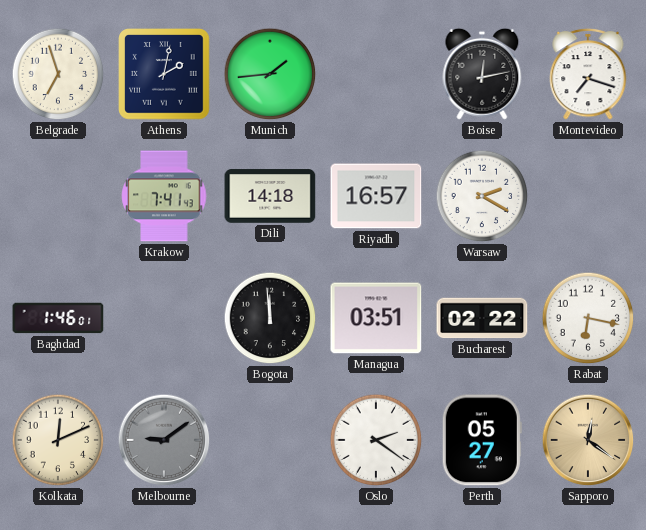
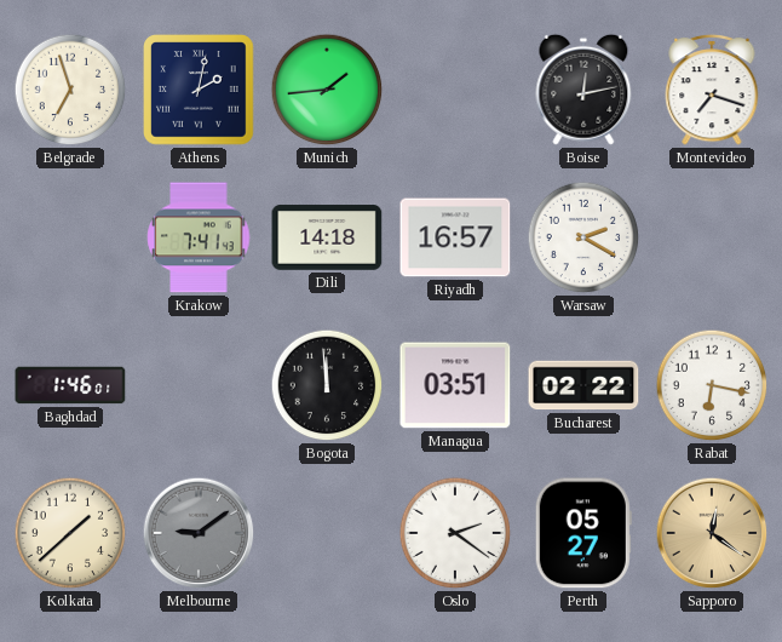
Kolkata: 12:11 -> 1:38
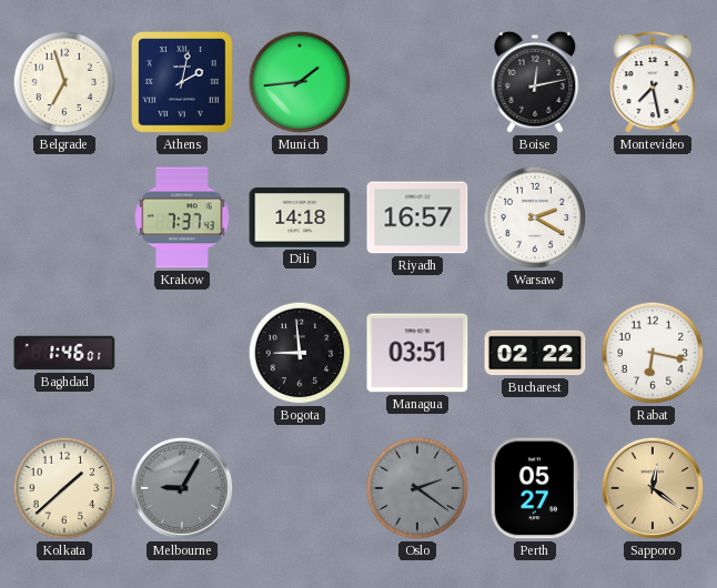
Montevideo: 7:18 -> 7:28
Krakow: 7:41 -> 7:37
Bogota: 11:59 -> 8:59
Melbourne: 9:09 -> 9:05
Oslo dial: white -> grey
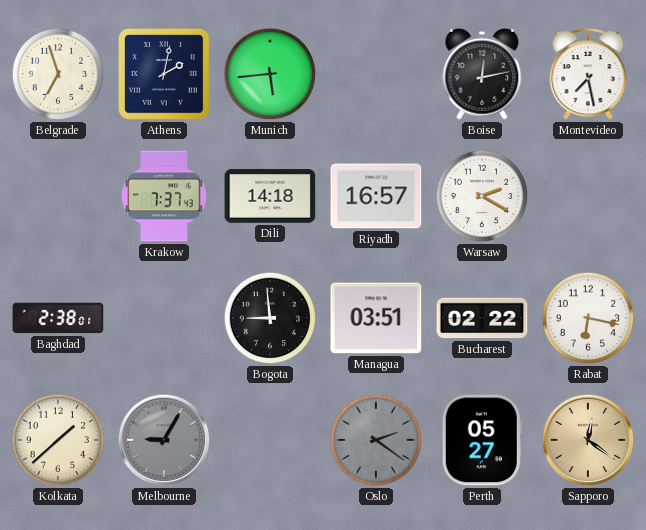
Munich: 1:44 -> 5:44
Baghdad: 1:46 -> 2:38
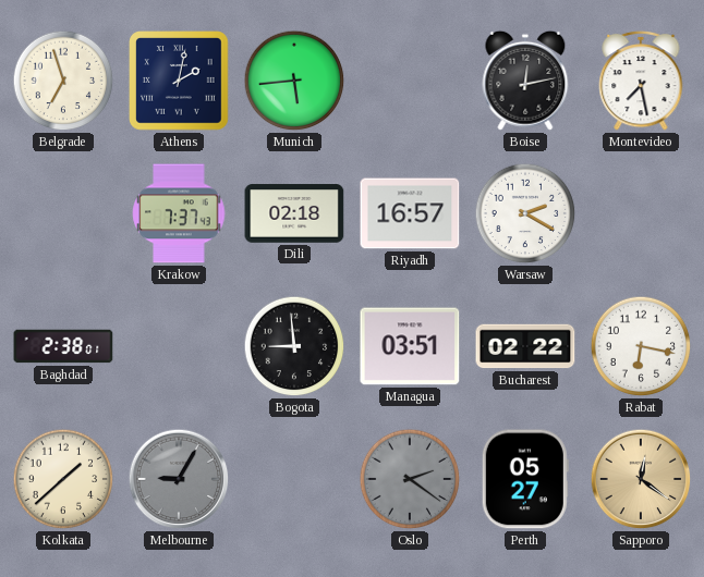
Dili: 14:18 -> 02:18
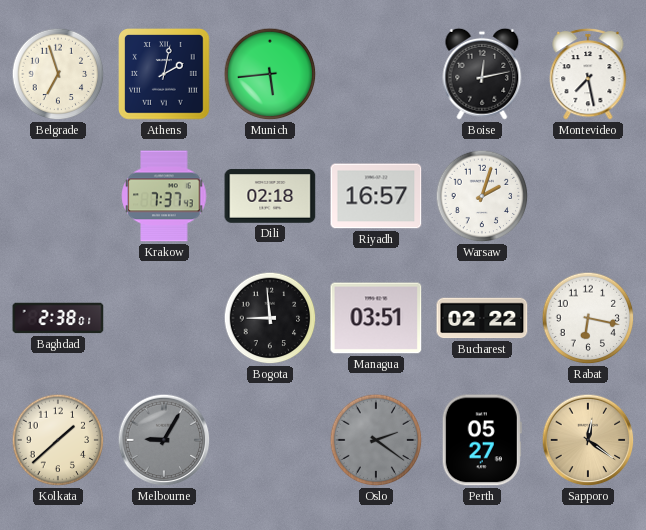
Warsaw: 2:20 -> 2:03
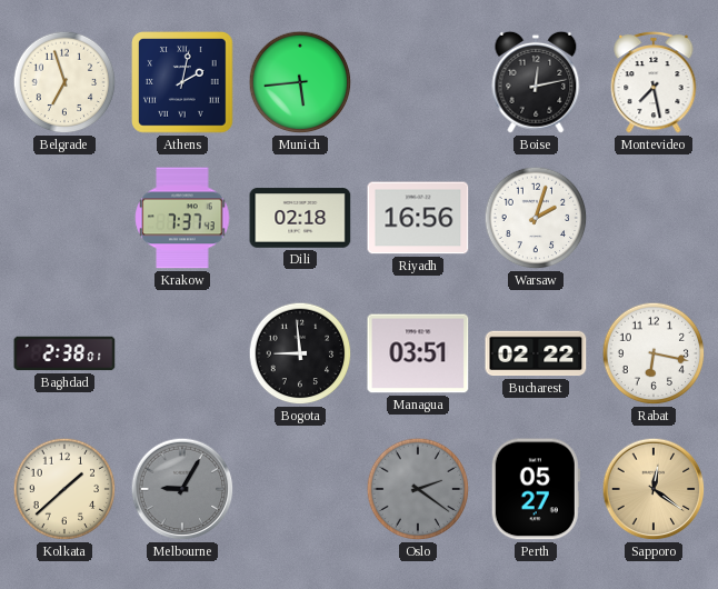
Riyadh: 16:57 -> 16:56
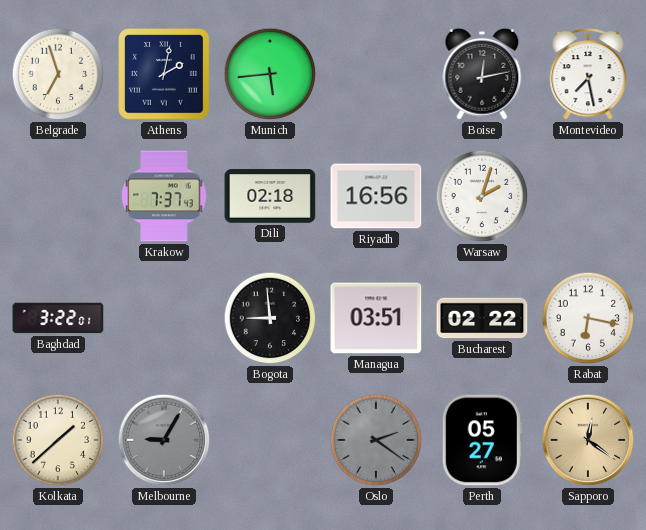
Baghdad: 2:38 -> 3:22
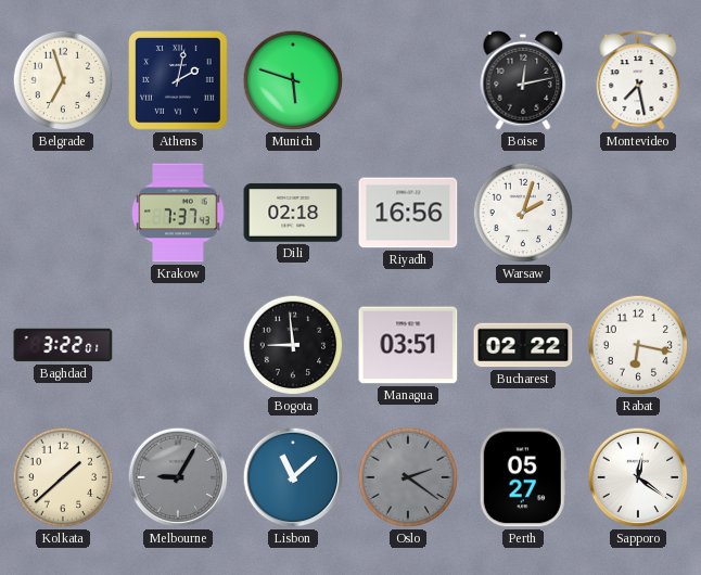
Munich: 5:44 -> 5:48
Lisbon: none -> 11:08
Sapporo dial: champagne -> white
